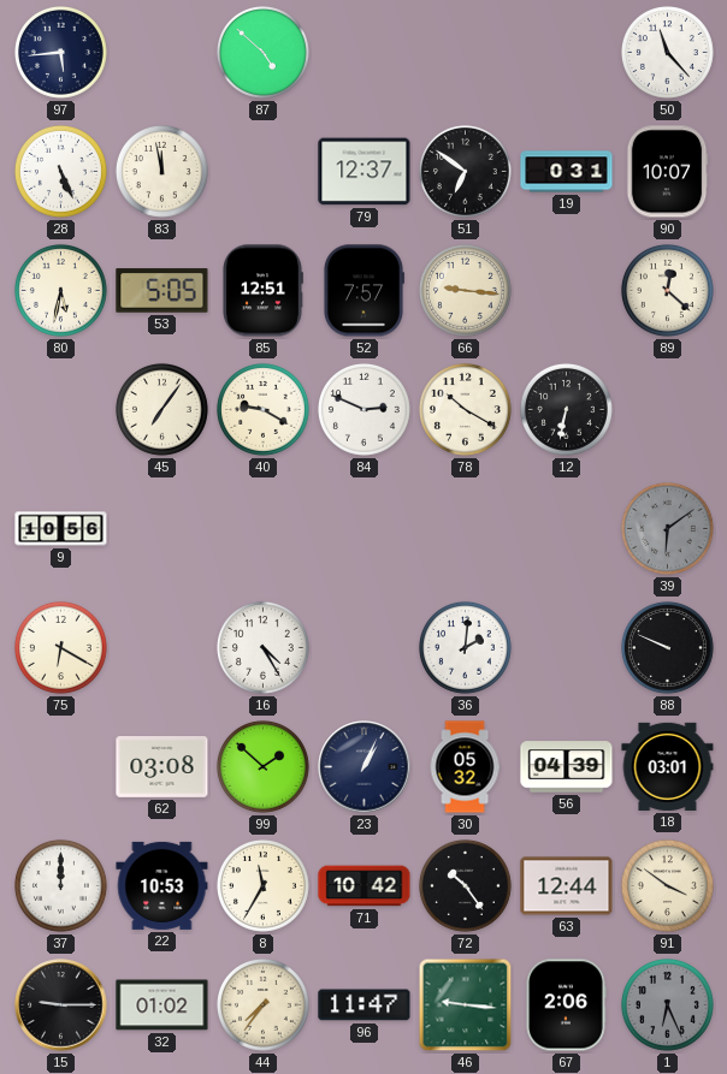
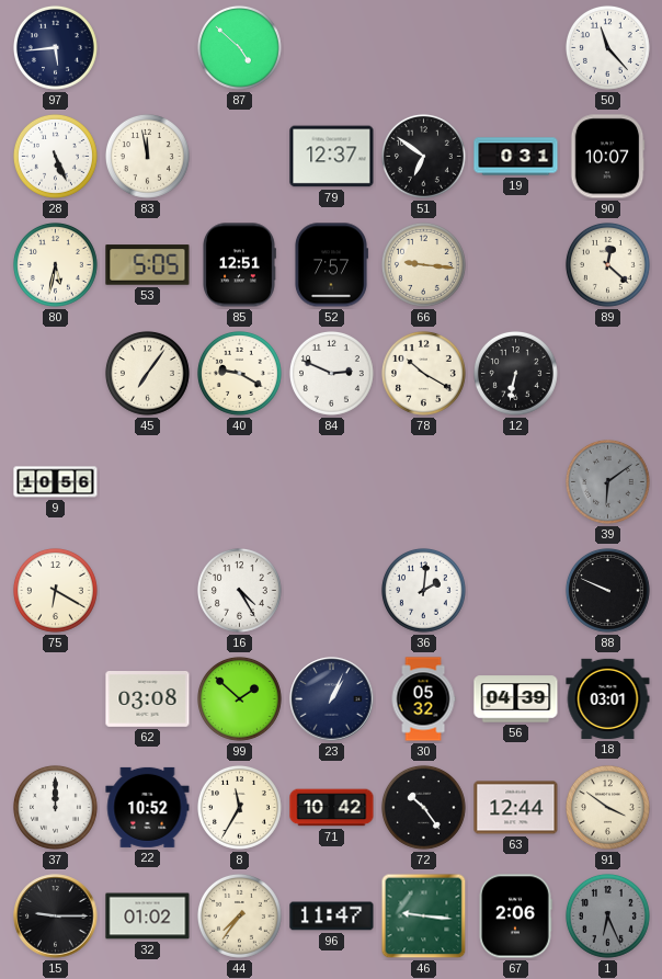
22: 10:53 -> 10:52
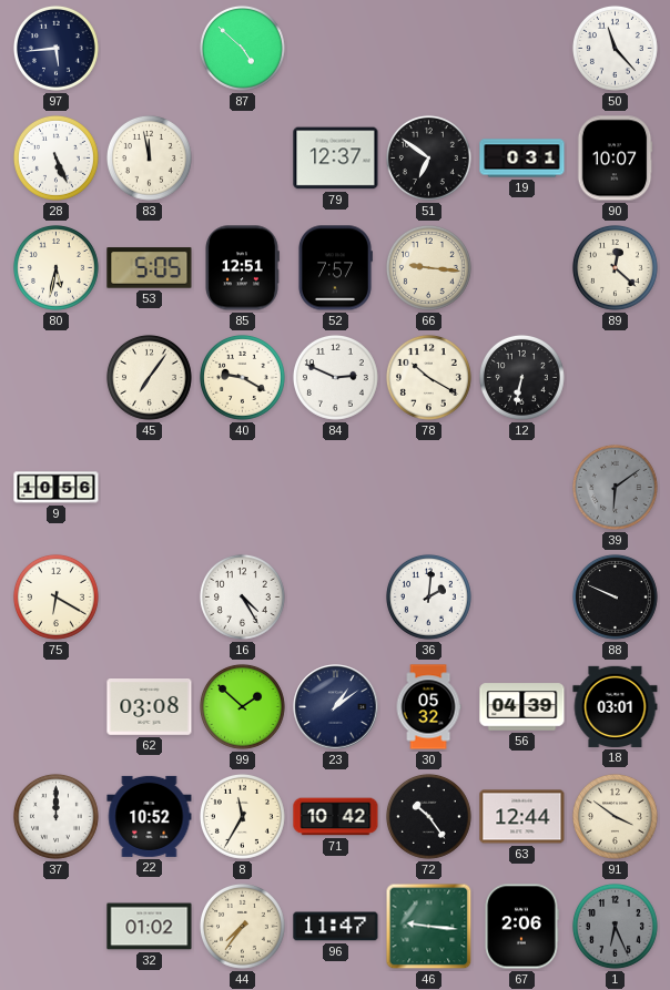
23: 1:04 -> 1:09
15: 9:15 -> none
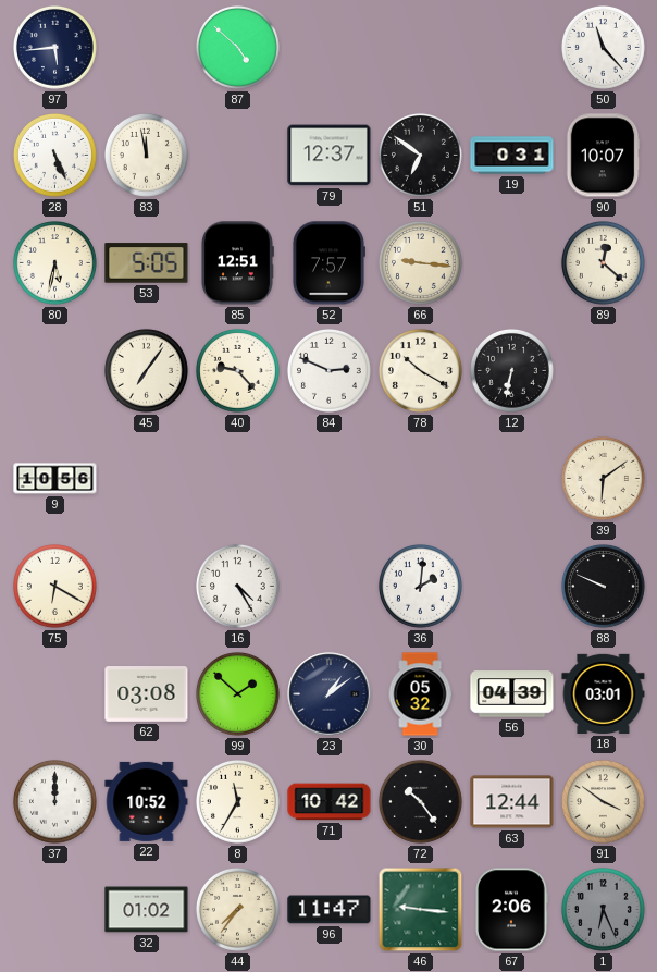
40: 9:20 -> 9:23
39 dial: grey -> cream
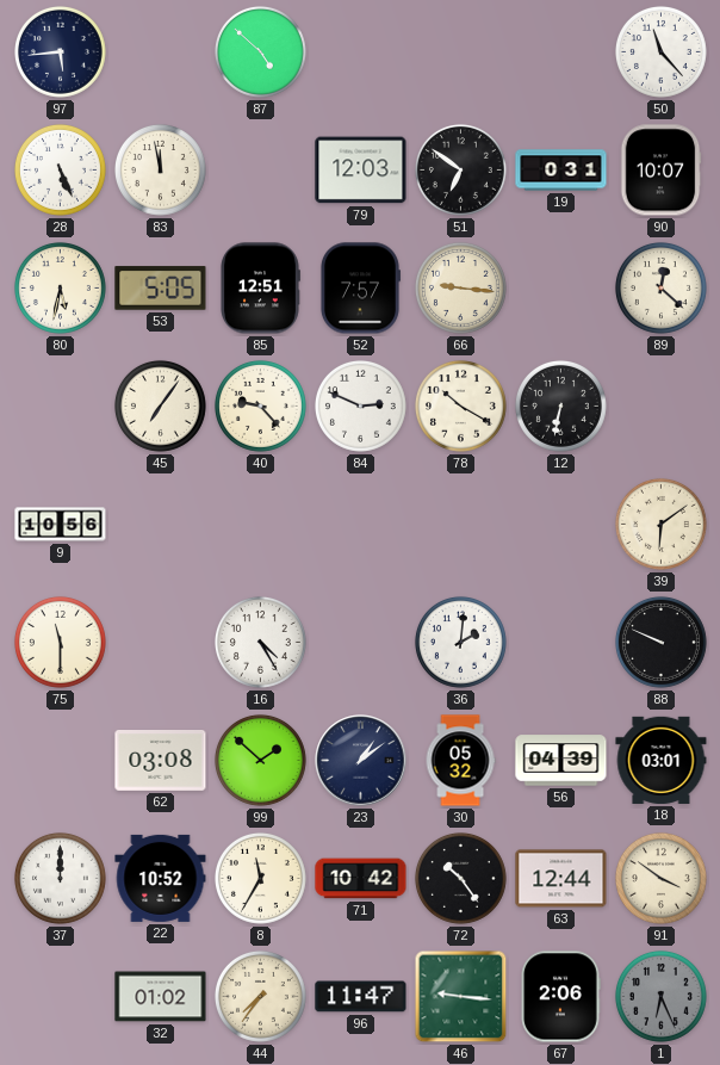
79: 12:37 -> 12:03
75: 6:20 -> 11:30
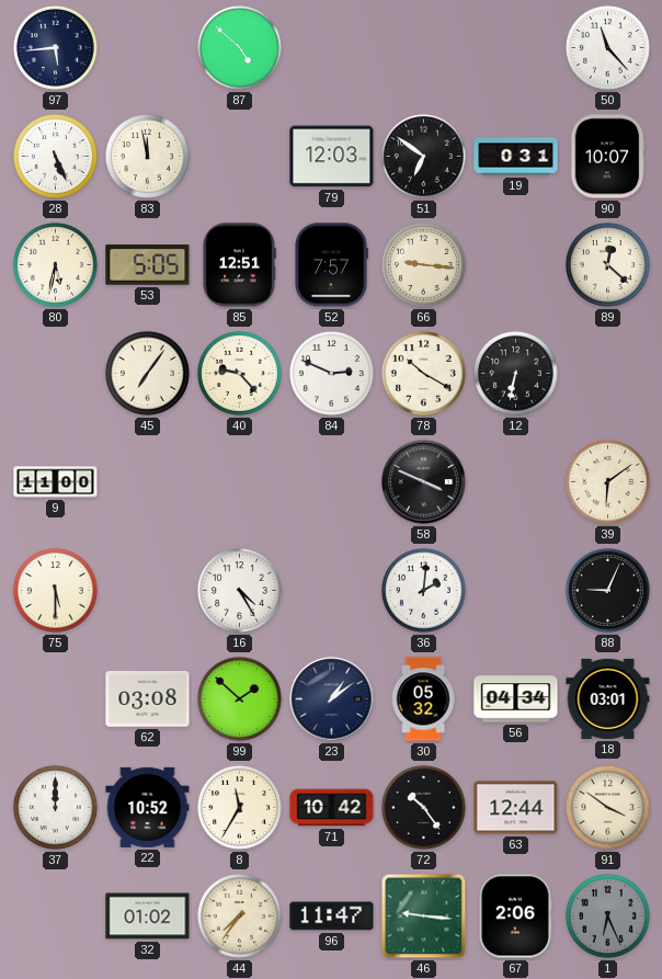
9: 10:56 -> 11:00
58: none -> 3:49
75: 11:30 -> 5:30
88: 9:49 -> 9:04
56: 04:39 -> 04:34
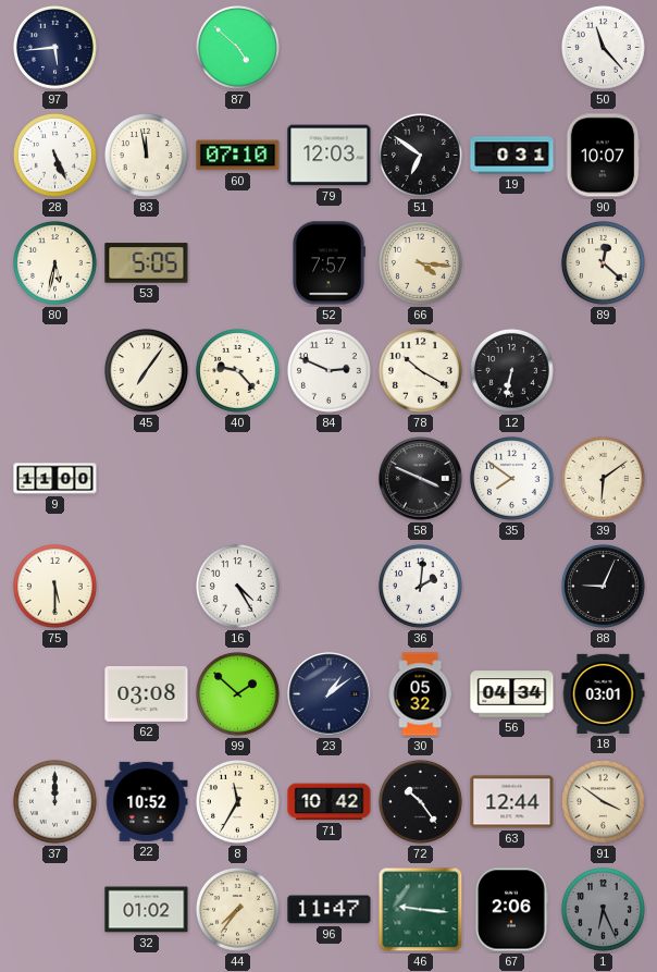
60: none -> 07:10
85: 12:51 -> none
66: 9:16 -> 4:16
35: none -> 7:51
